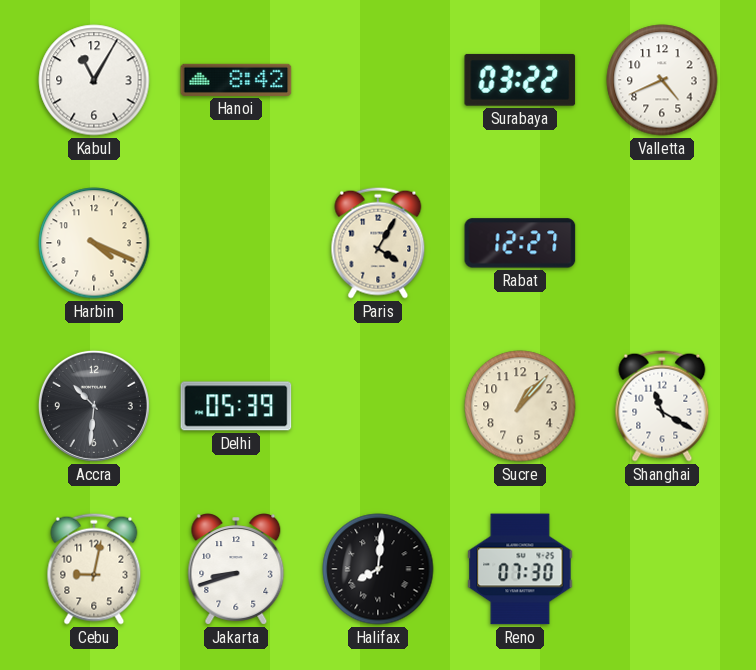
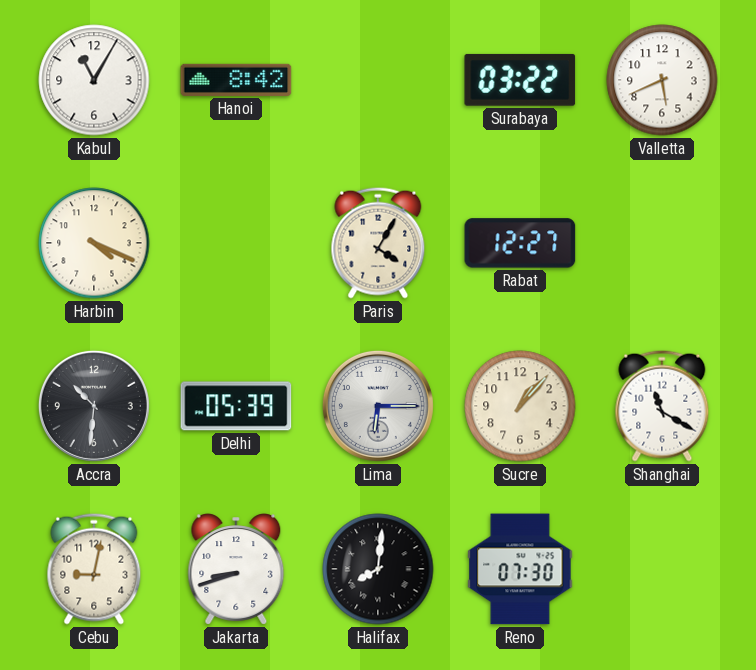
Valletta: 4:41 -> 5:41
Lima: none -> 6:15
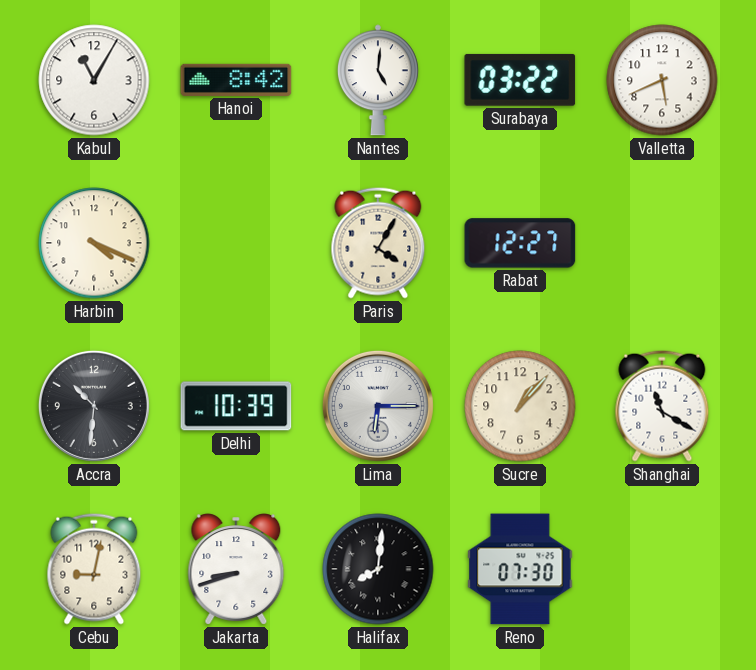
Nantes: none -> 5:01
Delhi: 05:39 -> 10:39
